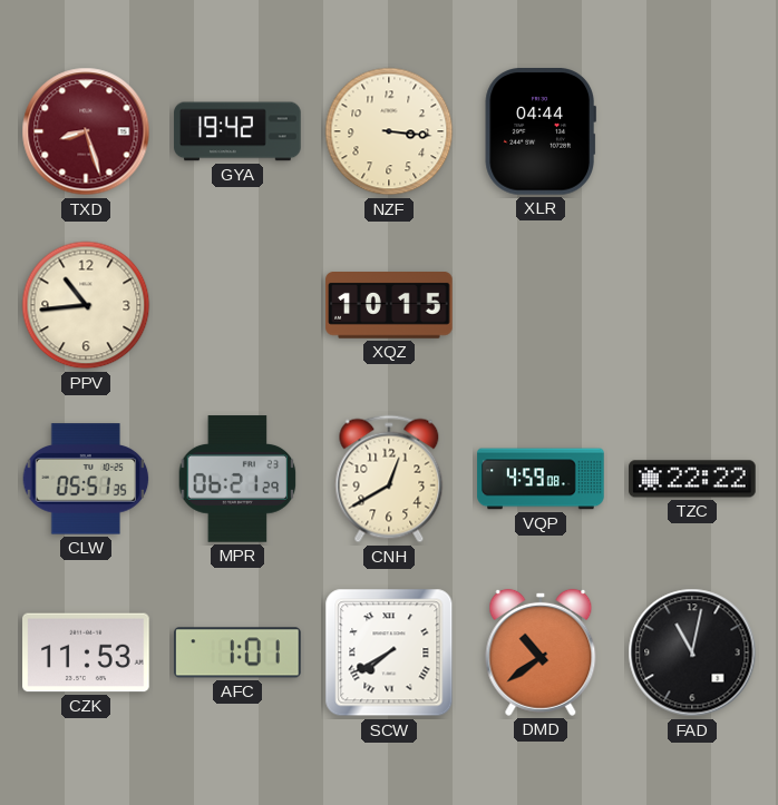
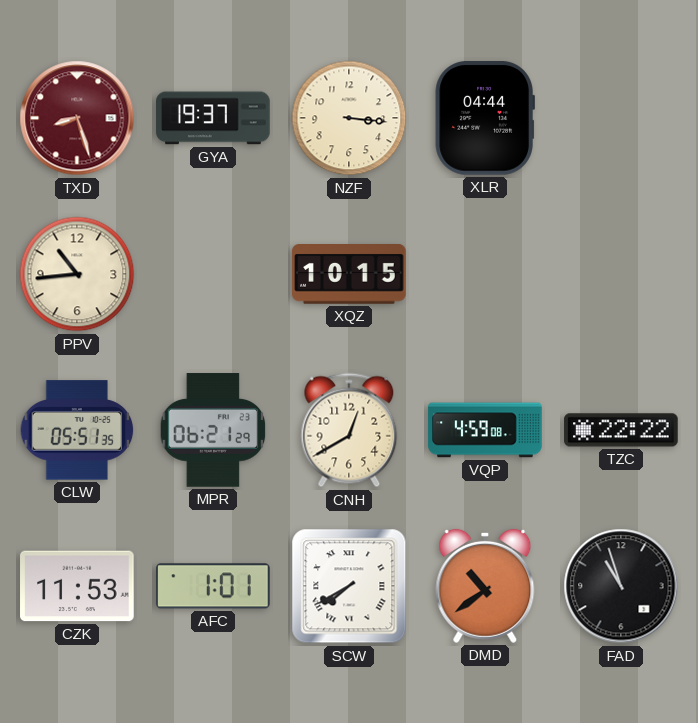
GYA: 19:42 -> 19:37
FAD: 11:02 -> 10:57
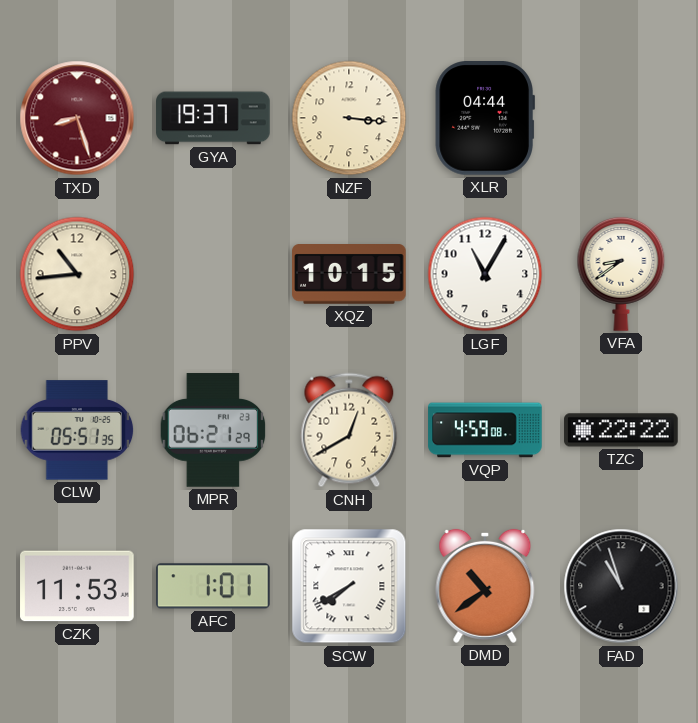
LGF: none -> 11:05
VFA: none -> 8:39
